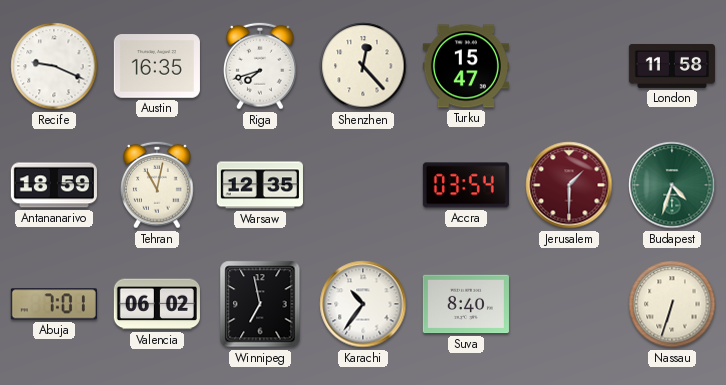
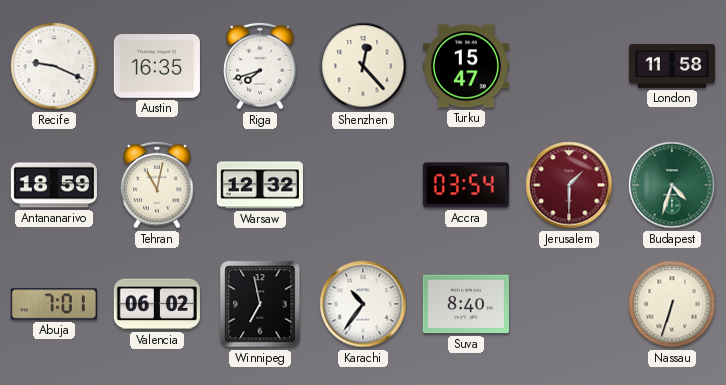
Warsaw: 12:35 -> 12:32
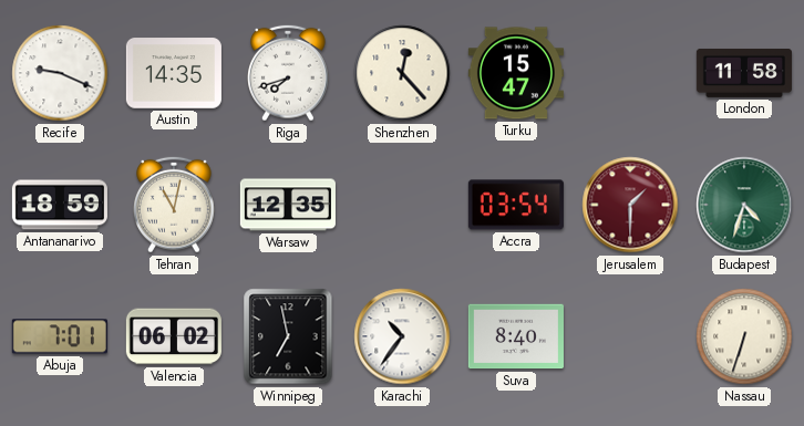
Austin: 16:35 -> 14:35
Warsaw: 12:32 -> 12:35
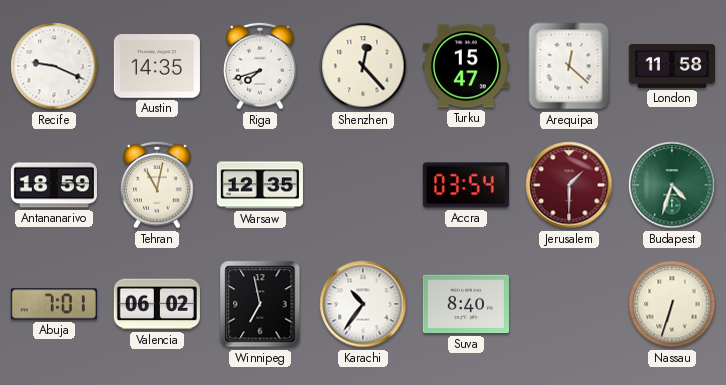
Arequipa: none -> 12:22
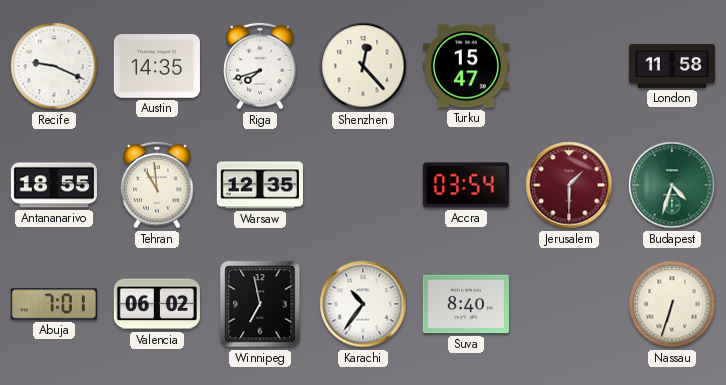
Arequipa: 12:22 -> none
Antananarivo: 18:59 -> 18:55
Tehran: 11:02 -> 10:59
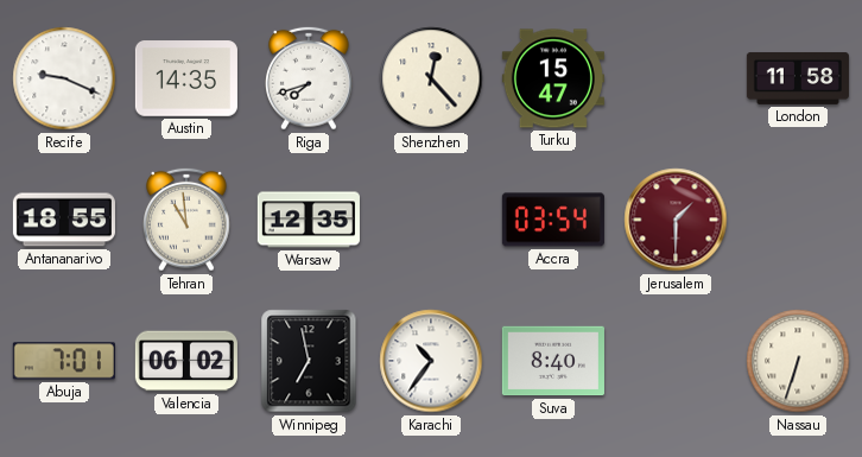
Budapest: 4:33 -> none
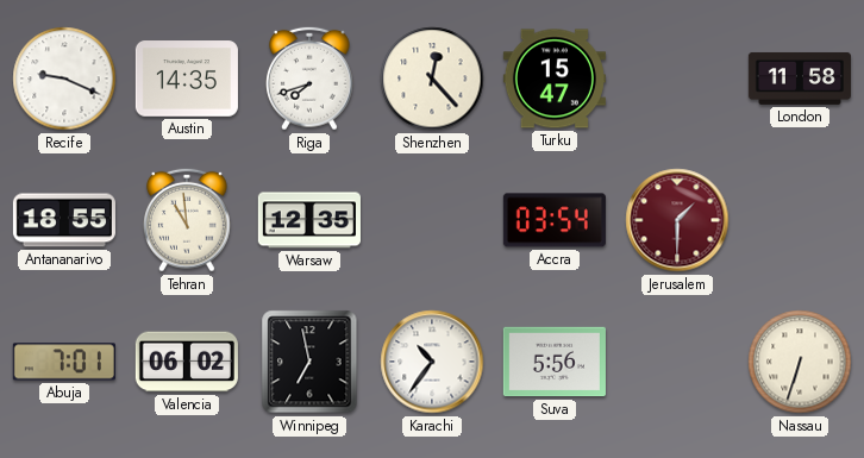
Suva: 8:40 -> 5:56
